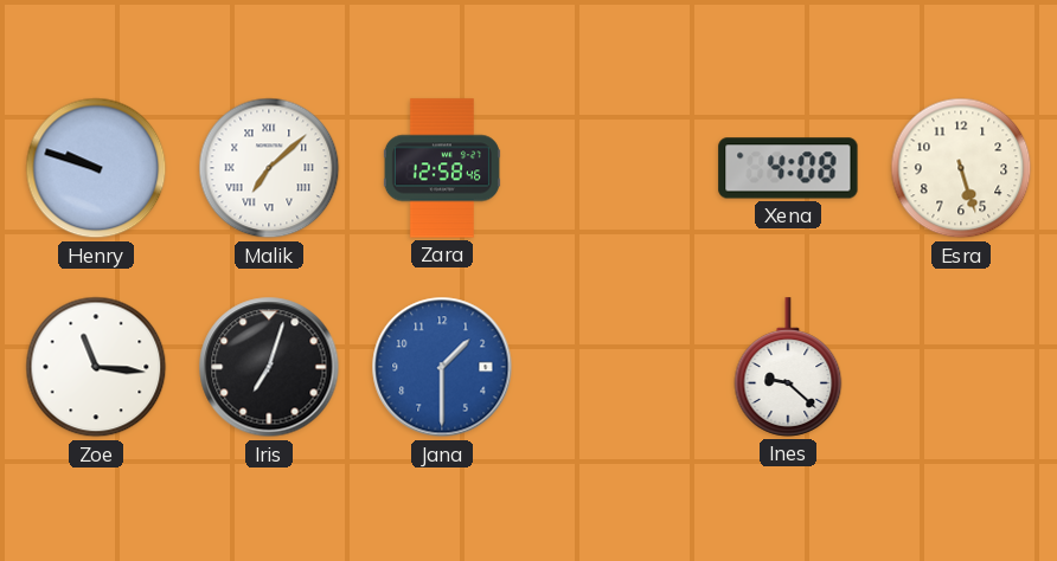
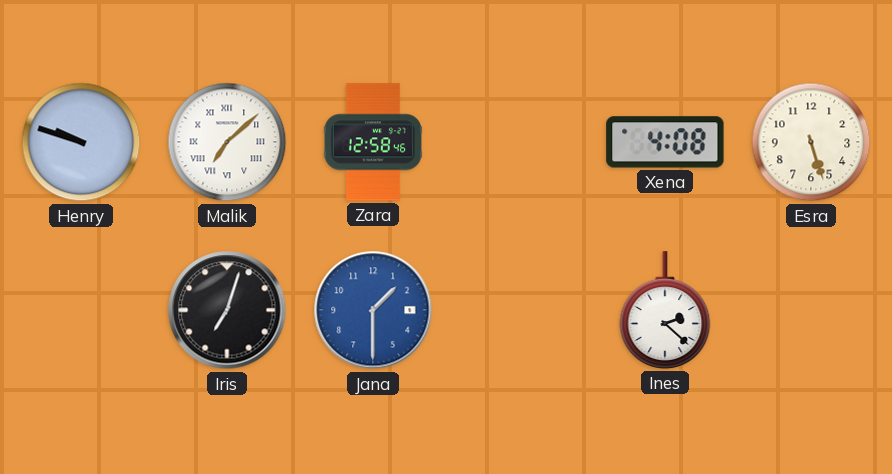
Zoe: 11:16 -> none
Ines: 9:22 -> 2:22
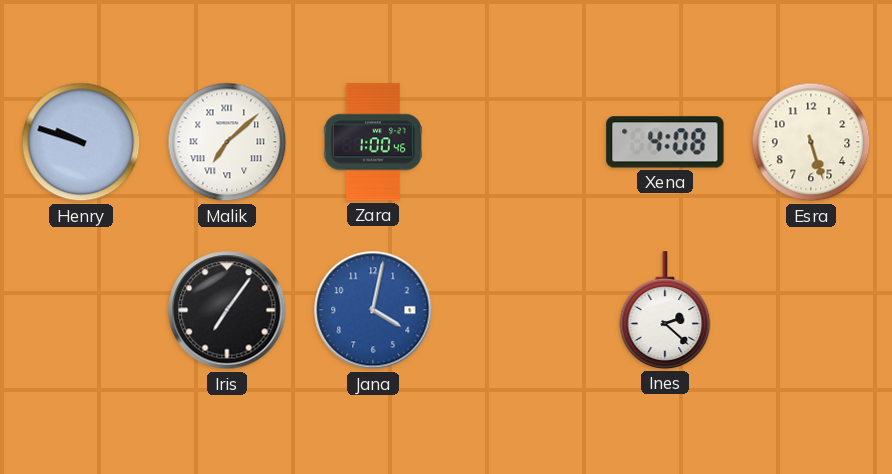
Zara: 12:58 -> 1:00
Iris: 7:03 -> 7:06
Jana: 1:30 -> 4:02
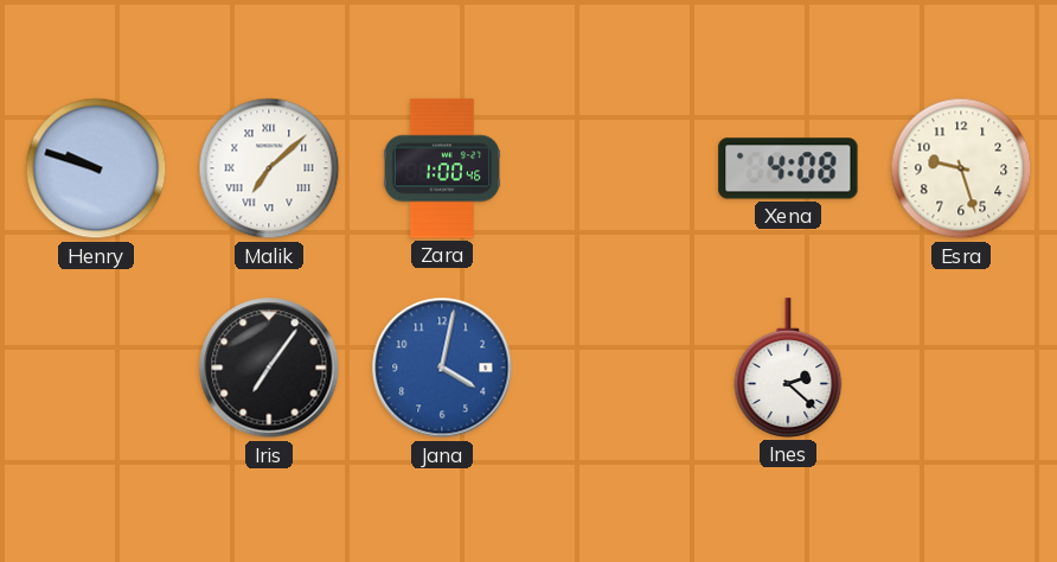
Esra: 5:27 -> 9:27
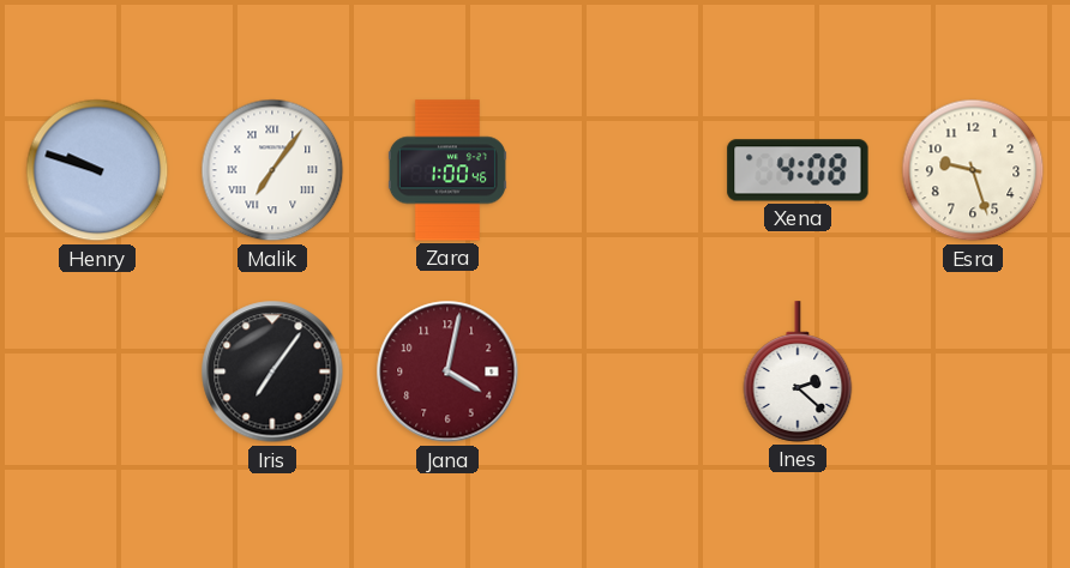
Malik: 7:08 -> 7:06
Jana dial: blue -> burgundy
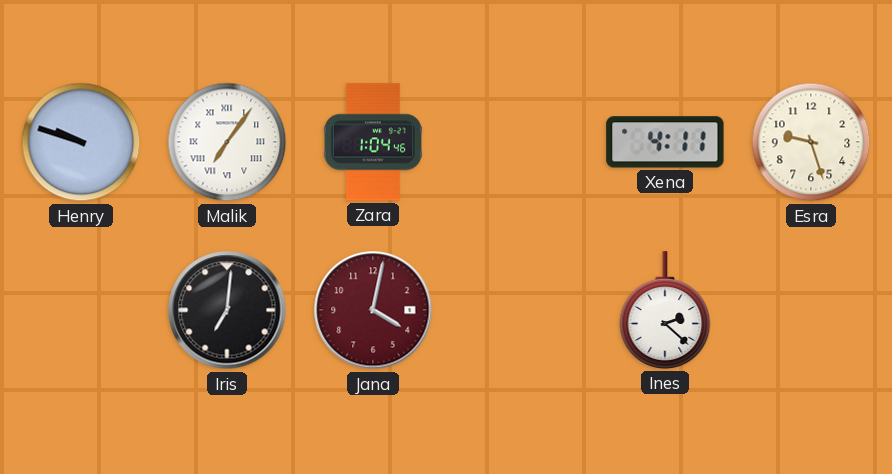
Zara: 1:00 -> 1:04
Xena: 4:08 -> 4:11
Iris: 7:06 -> 7:01
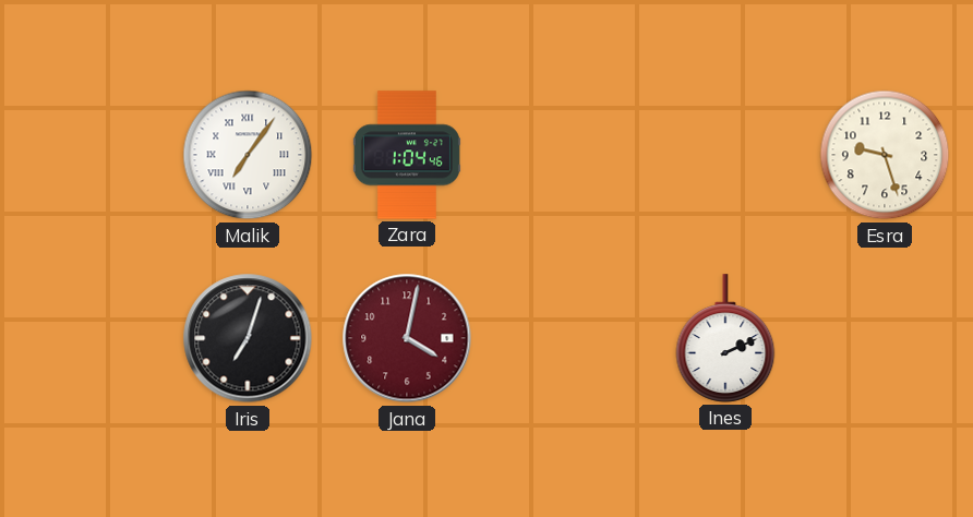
Henry: 9:48 -> none
Xena: 4:11 -> none
Iris: 7:01 -> 7:03
Ines: 2:22 -> 2:11
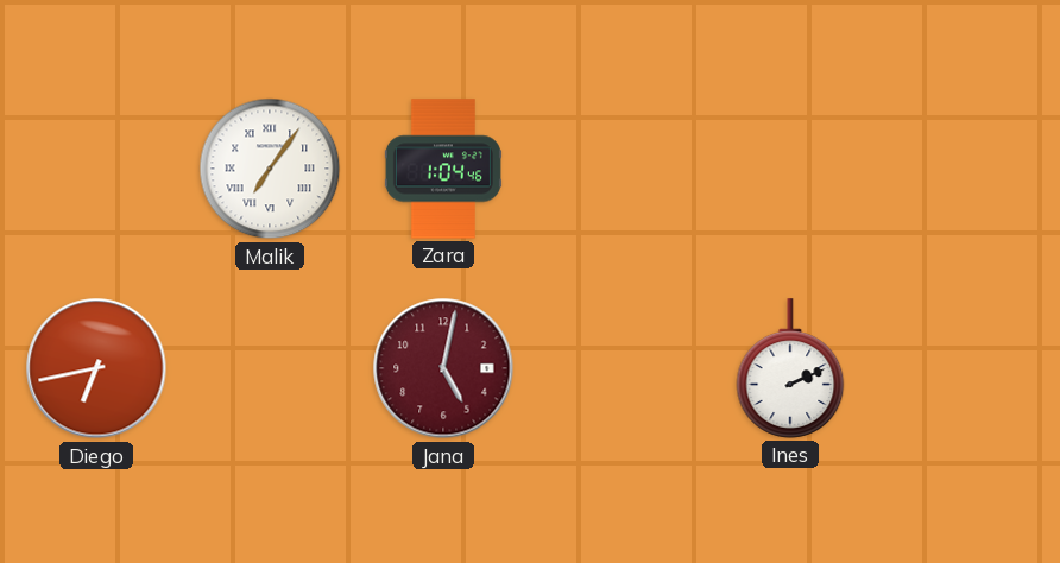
Esra: 9:27 -> none
Diego: none -> 6:43
Iris: 7:03 -> none
Jana: 4:02 -> 5:02
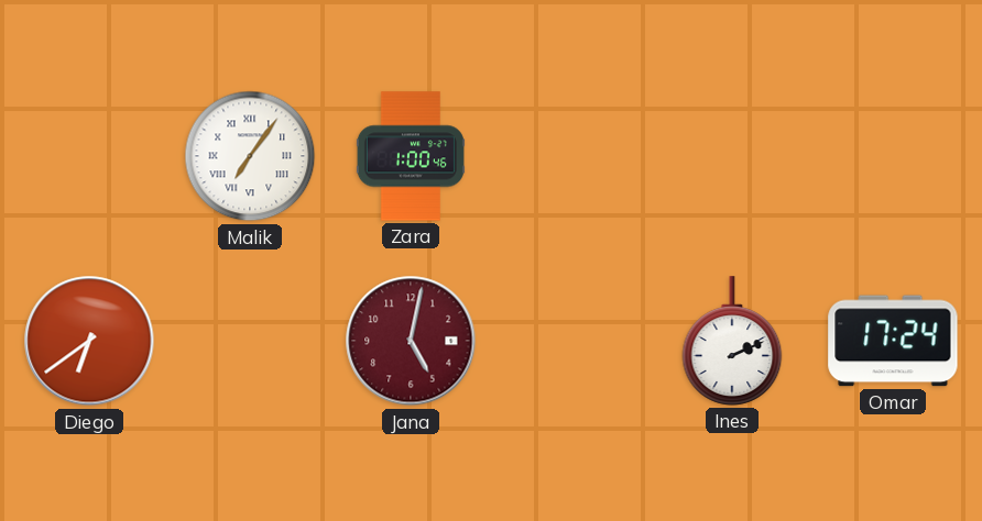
Zara: 1:04 -> 1:00
Diego: 6:43 -> 6:39
Omar: none -> 17:24
